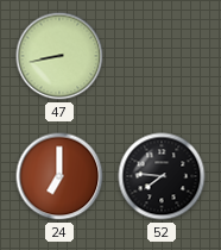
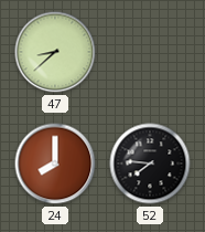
47: 8:43 -> 8:38
24: 7:00 -> 8:00
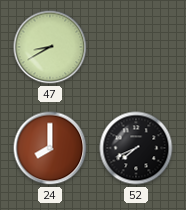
47: 8:38 -> 8:40
52: 7:46 -> 7:41
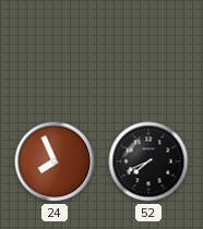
47: 8:40 -> none
24: 8:00 -> 7:56
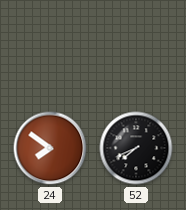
24: 7:56 -> 7:51
